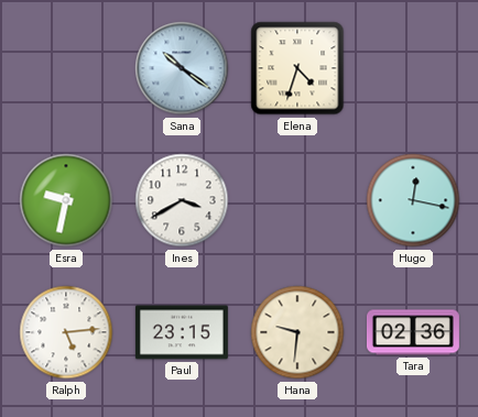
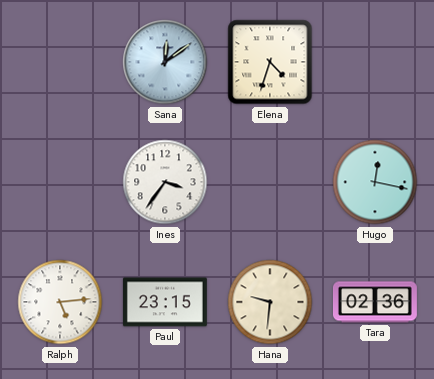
Sana: 10:21 -> 12:09
Esra: 9:32 -> none
Ines: 3:40 -> 3:36
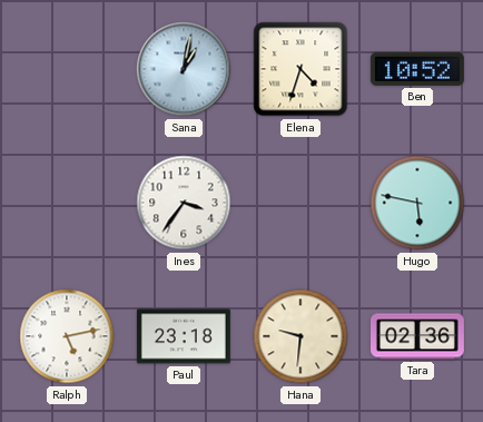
Sana: 12:09 -> 1:02
Ben: none -> 10:52
Hugo: 12:17 -> 5:47
Ralph: 5:14 -> 5:13
Paul: 23:15 -> 23:18
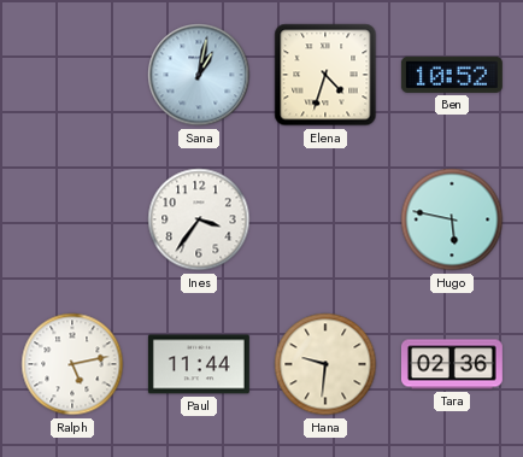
Paul: 23:18 -> 11:44
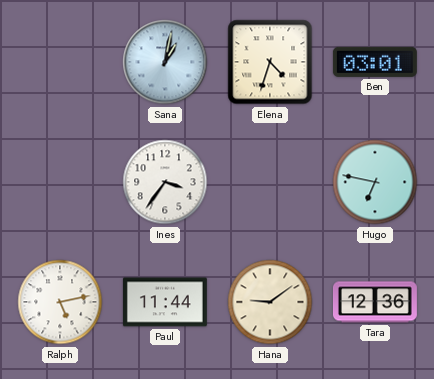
Ben: 10:52 -> 03:01
Hugo: 5:47 -> 6:47
Hana: 9:31 -> 9:09
Tara: 02:36 -> 12:36
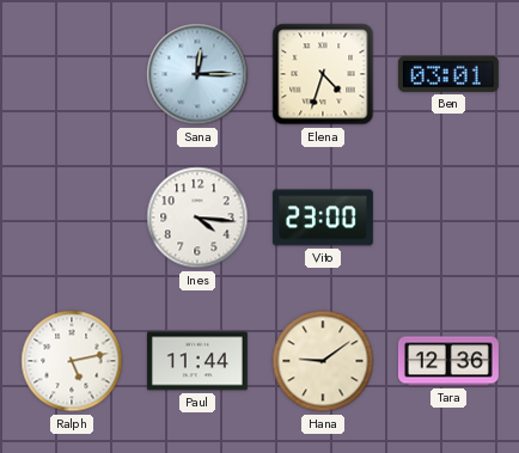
Sana: 1:02 -> 12:15
Ines: 3:36 -> 4:16
Vito: none -> 23:00
Hugo: 6:47 -> none
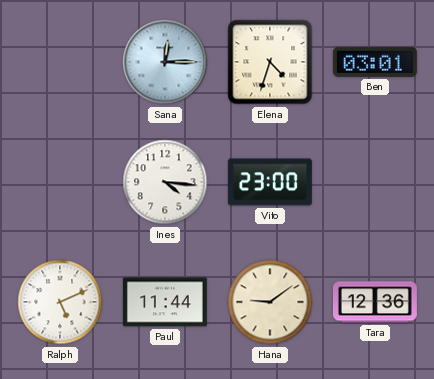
Ralph: 5:13 -> 5:11
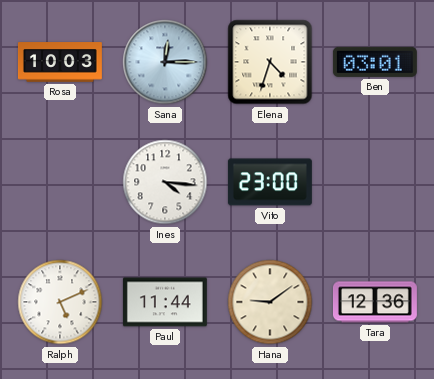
Rosa: none -> 10:03
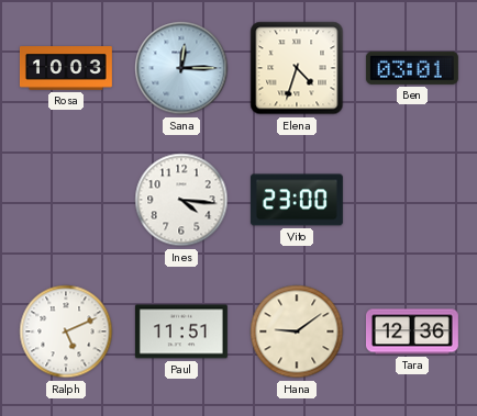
Paul: 11:44 -> 11:51
